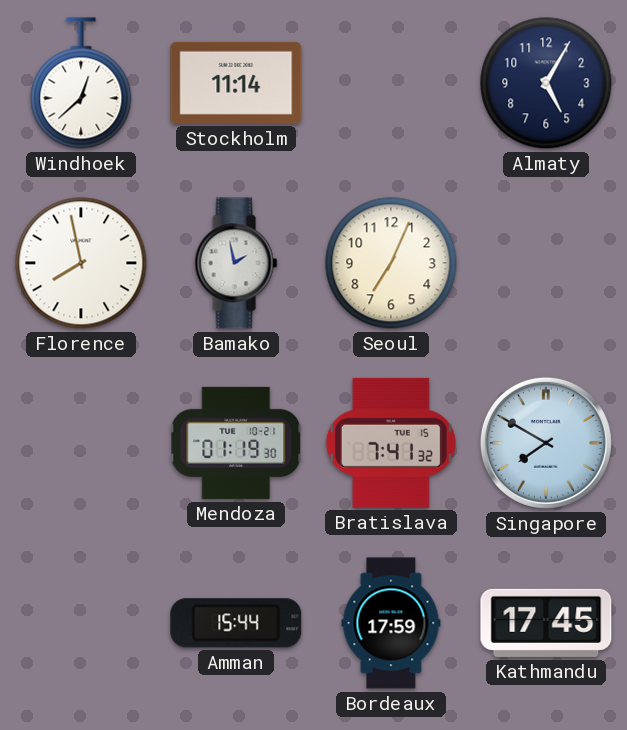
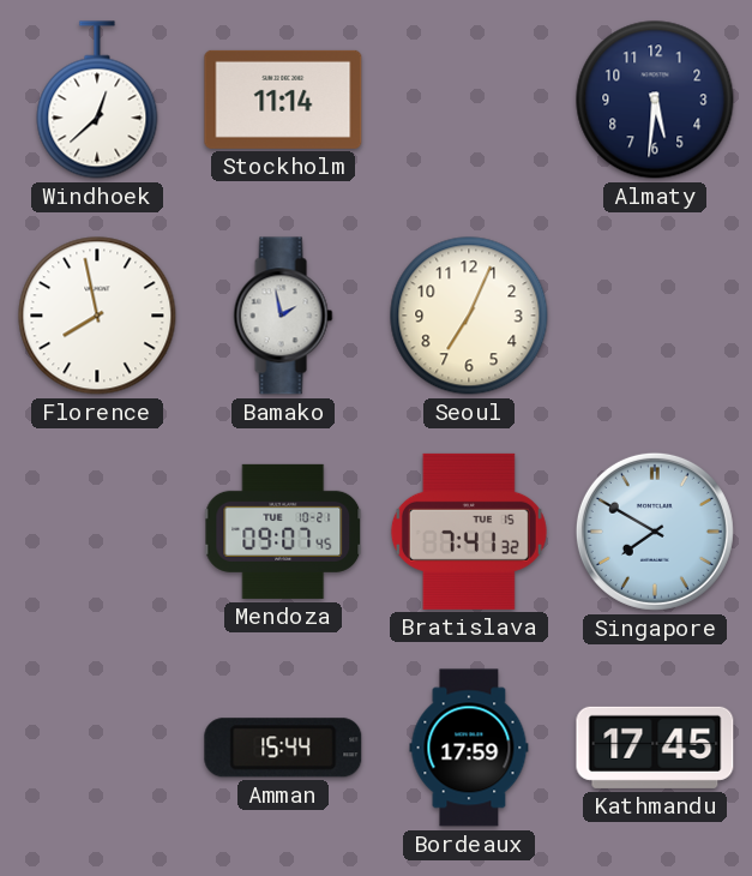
Almaty: 5:05 -> 5:31
Mendoza: 01:19 -> 09:07
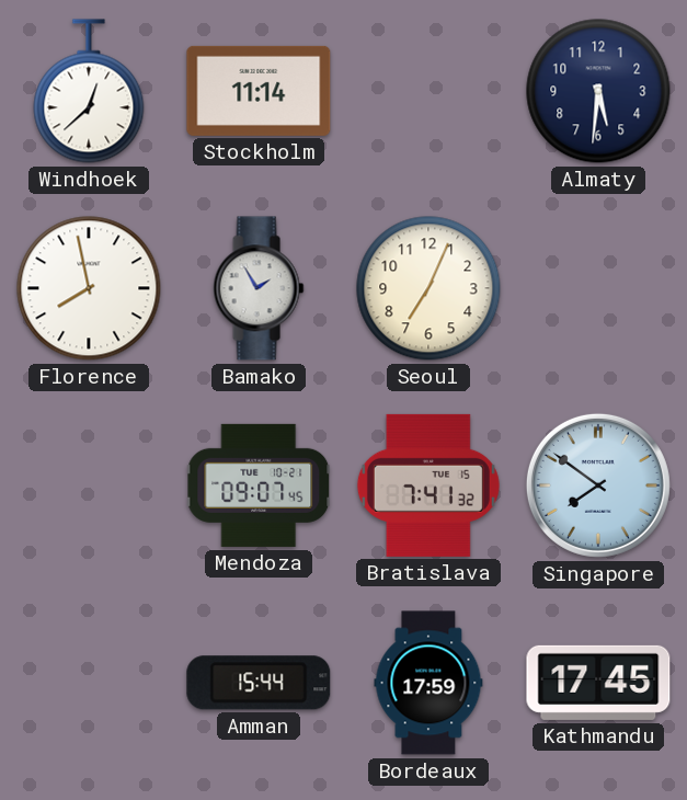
Bamako: 1:58 -> 1:55
Singapore: 7:50 -> 7:51
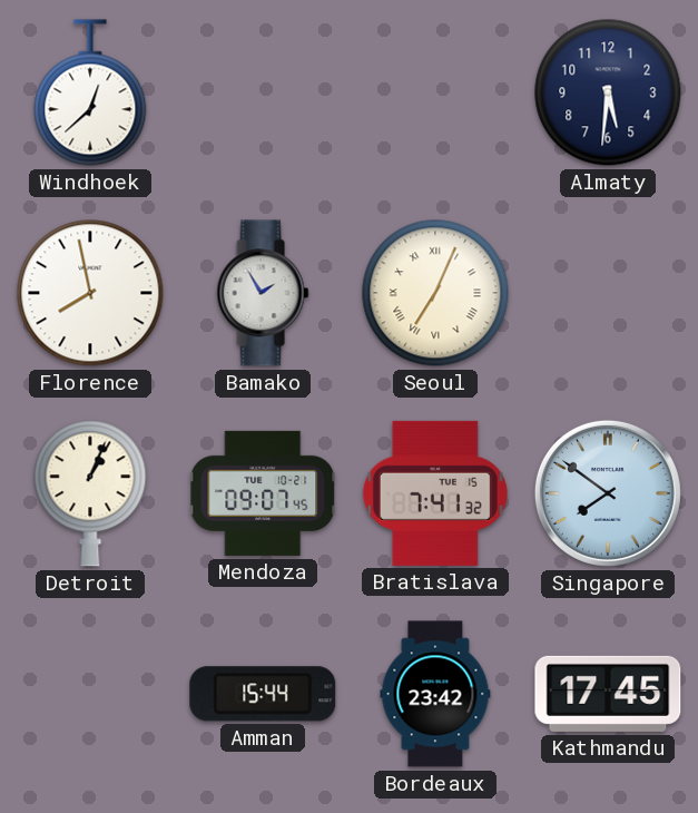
Stockholm: 11:14 -> none
Seoul numerals: Arabic -> Roman
Detroit: none -> 1:04
Bordeaux: 17:59 -> 23:42
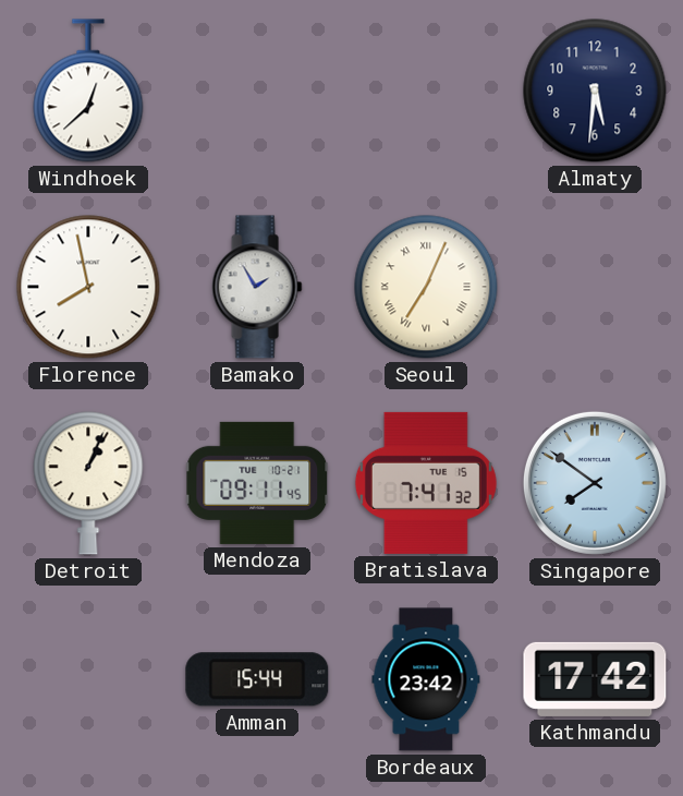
Mendoza: 09:07 -> 09:11
Kathmandu: 17:45 -> 17:42
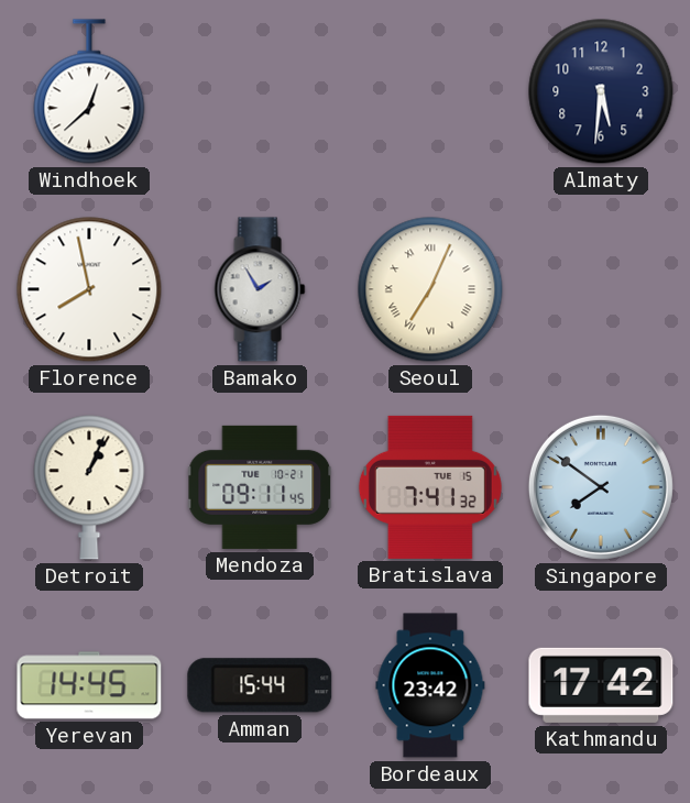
Yerevan: none -> 14:45
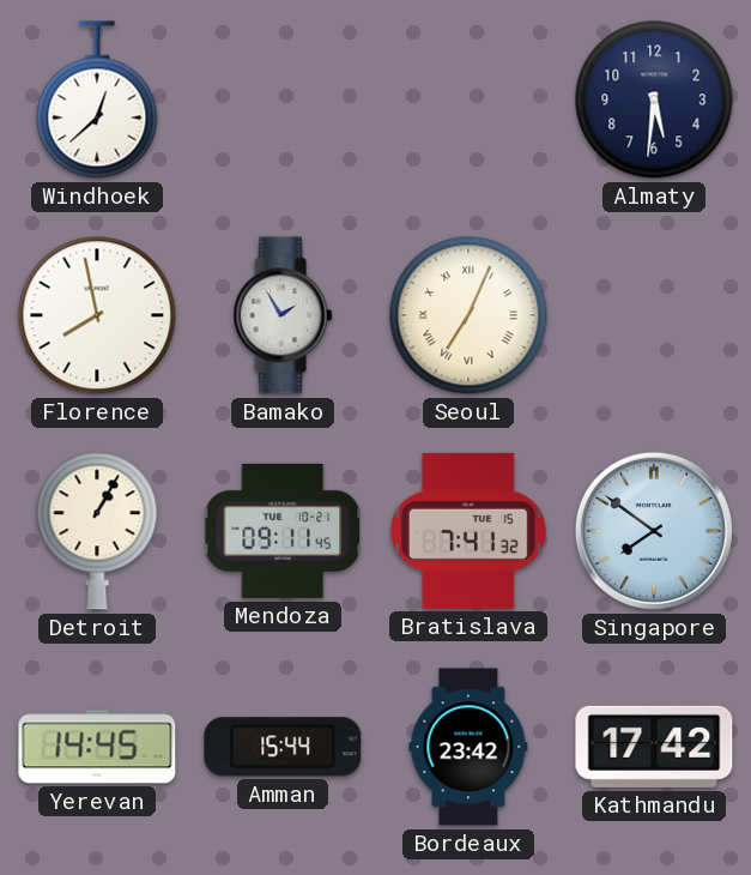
Detroit: 1:04 -> 1:05
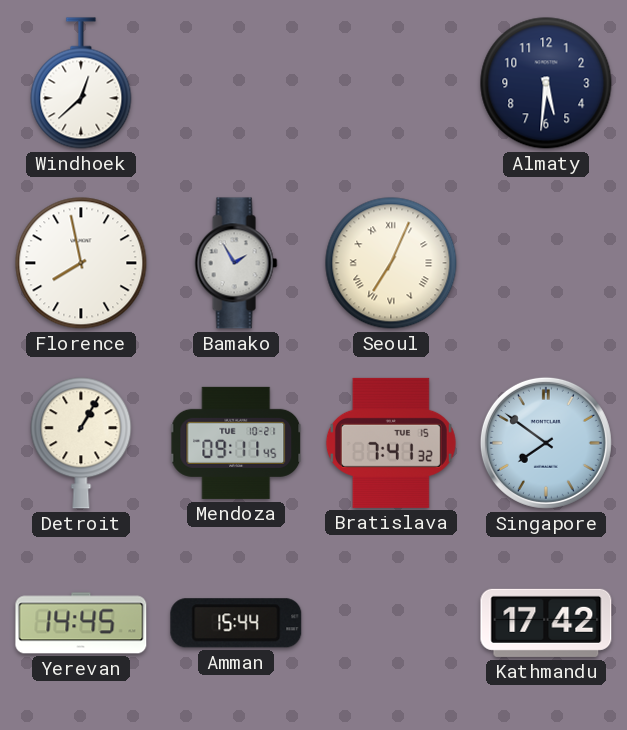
Bordeaux: 23:42 -> none
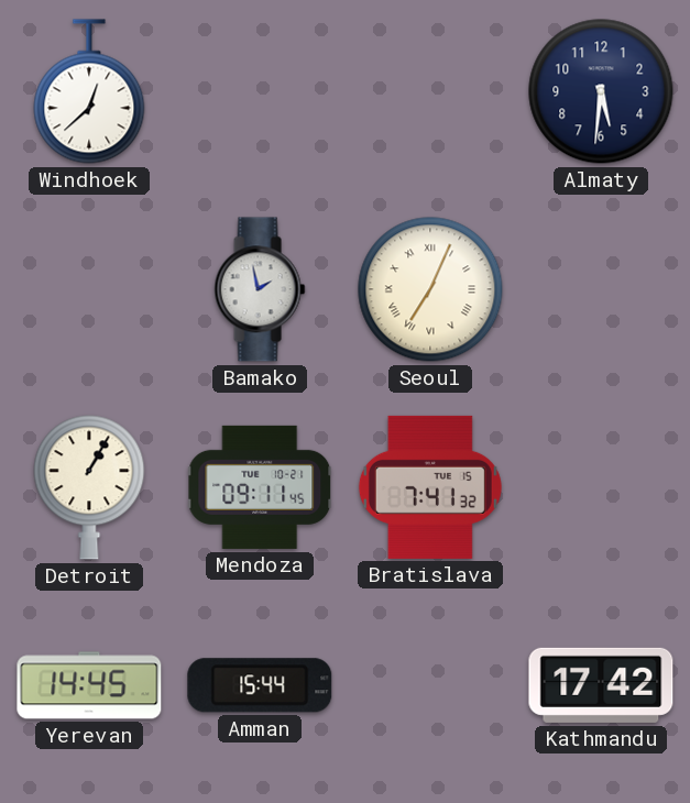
Florence: 7:58 -> none
Bamako: 1:55 -> 1:58
Singapore: 7:51 -> none
